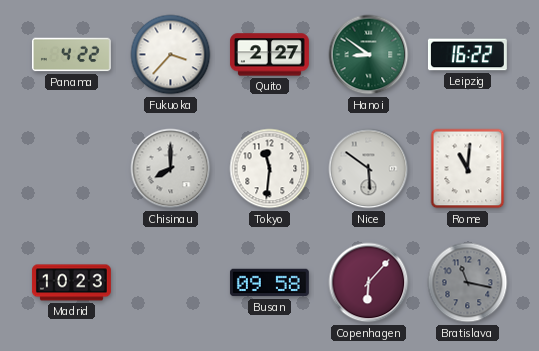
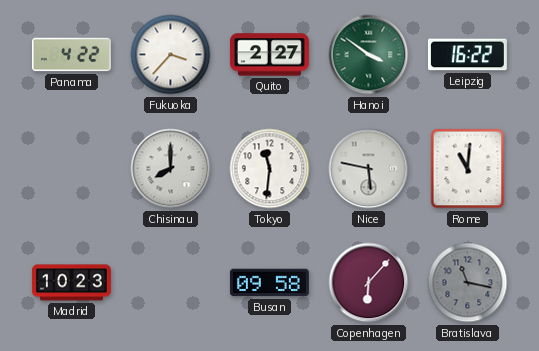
Hanoi: 8:51 -> 3:51
Nice: 5:51 -> 5:47
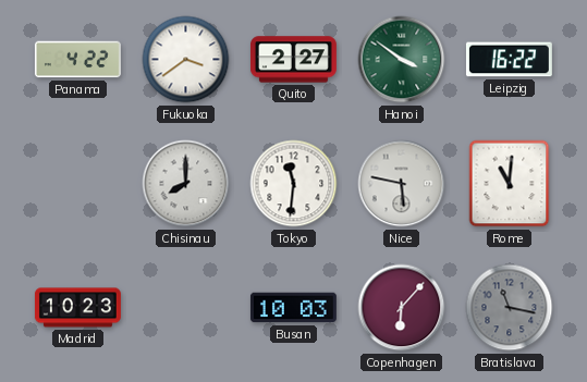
Fukuoka: 3:37 -> 3:39
Busan: 09:58 -> 10:03
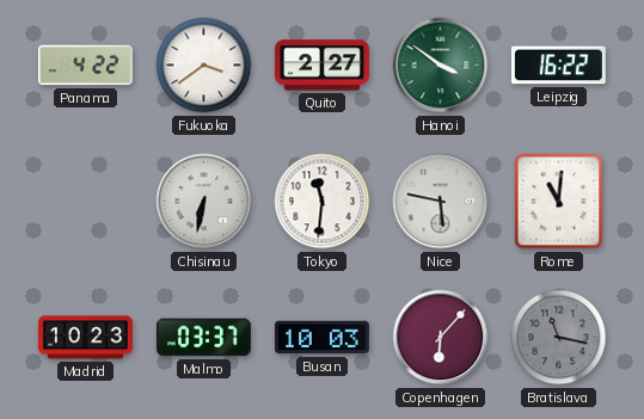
Chisinau: 8:00 -> 6:32
Malmo: none -> 03:37
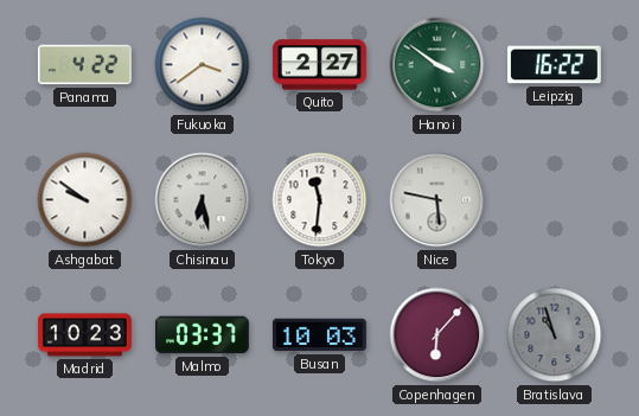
Ashgabat: none -> 9:51
Chisinau: 6:32 -> 6:28
Rome: 11:01 -> none
Bratislava: 11:17 -> 10:57
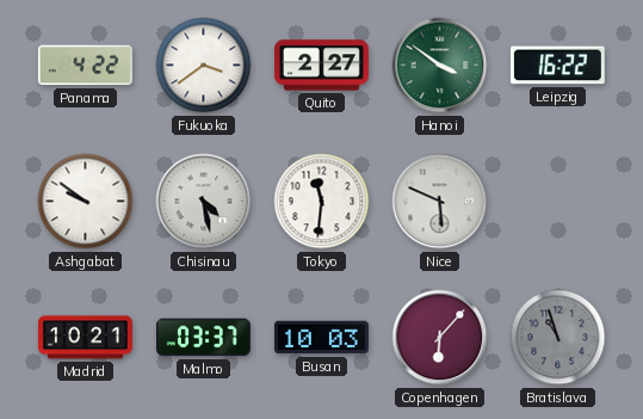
Chisinau: 6:28 -> 4:28
Nice: 5:47 -> 5:49
Madrid: 10:23 -> 10:21
